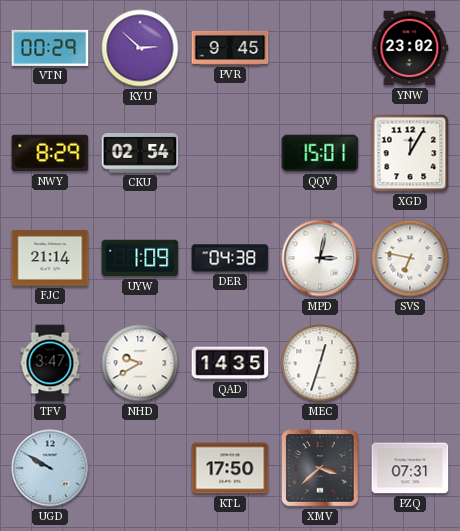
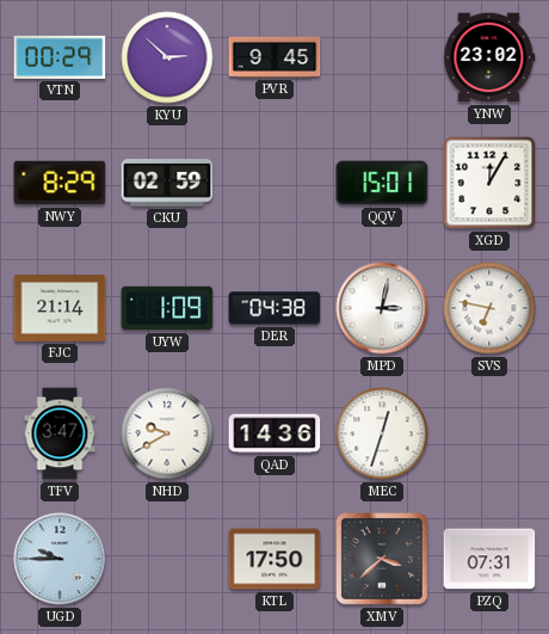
CKU: 02:54 -> 02:59
QAD: 14:35 -> 14:36
UGD: 9:50 -> 9:45
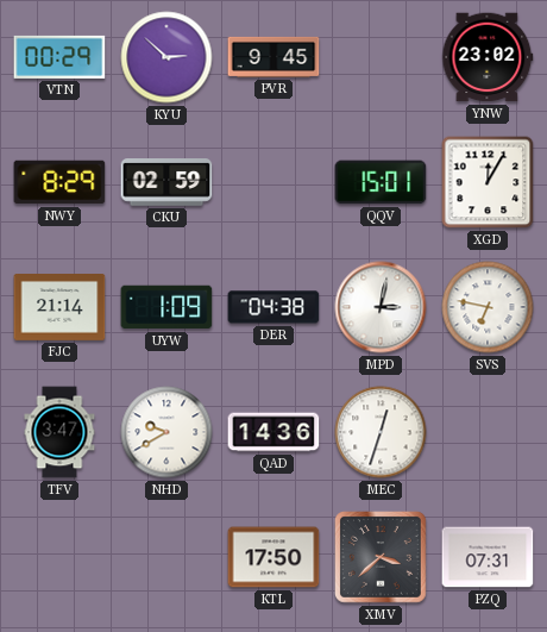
UGD: 9:45 -> none
